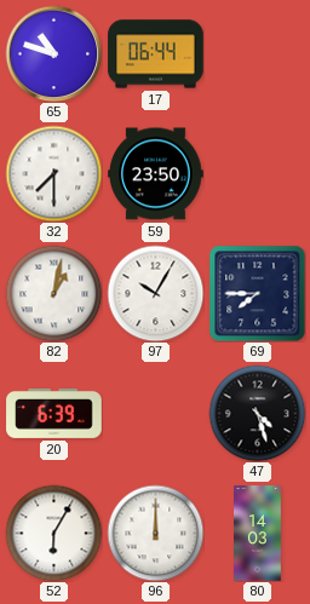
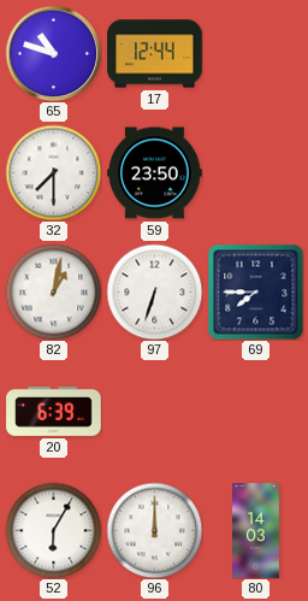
17: 06:44 -> 12:44
97: 10:05 -> 6:33
47: 4:27 -> none
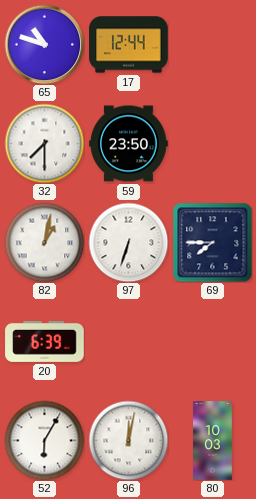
96: 12:00 -> 12:02
80: 14:03 -> 10:03
